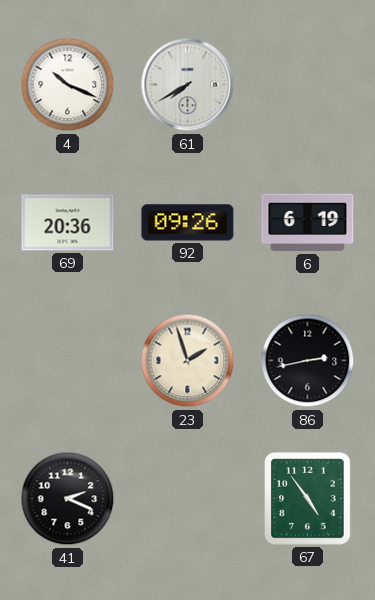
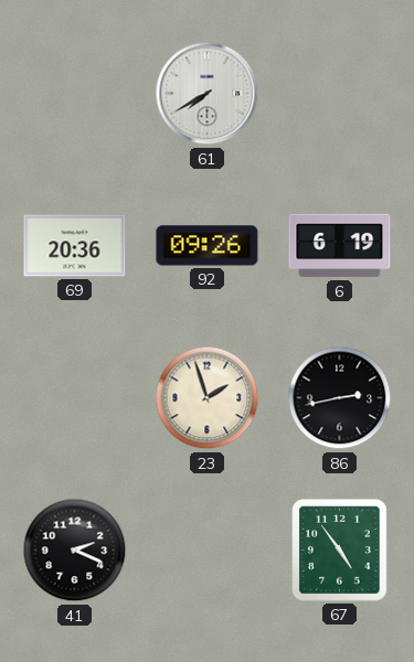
4: 10:19 -> none
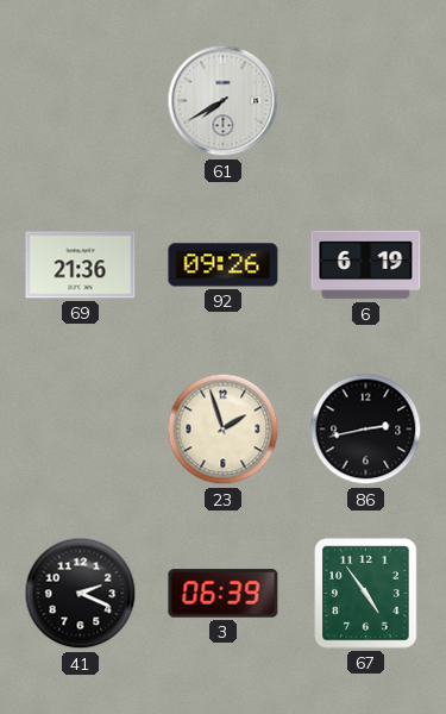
69: 20:36 -> 21:36
3: none -> 06:39
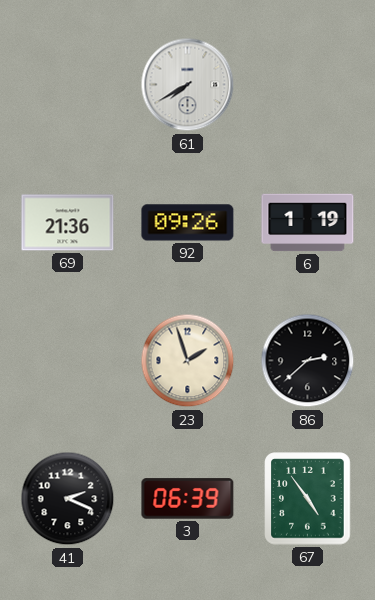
6: 6:19 -> 1:19
86: 2:43 -> 2:38
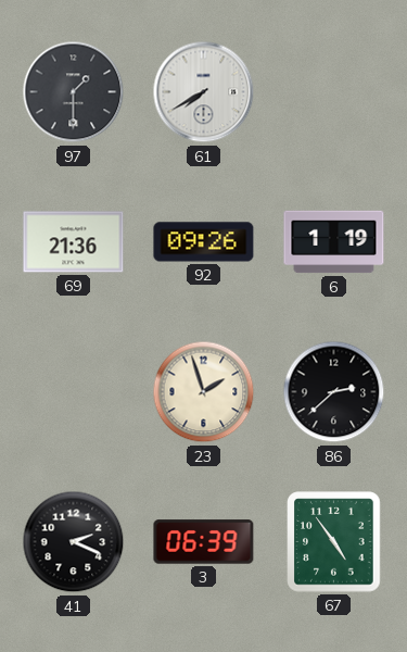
97: none -> 1:30
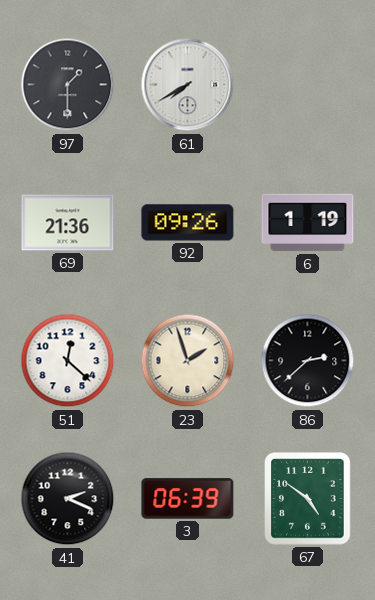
51: none -> 12:22
67: 4:54 -> 4:51
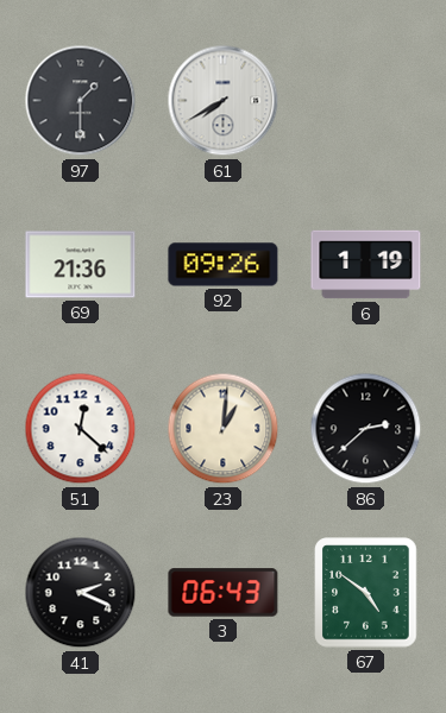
23: 1:57 -> 1:01
3: 06:39 -> 06:43
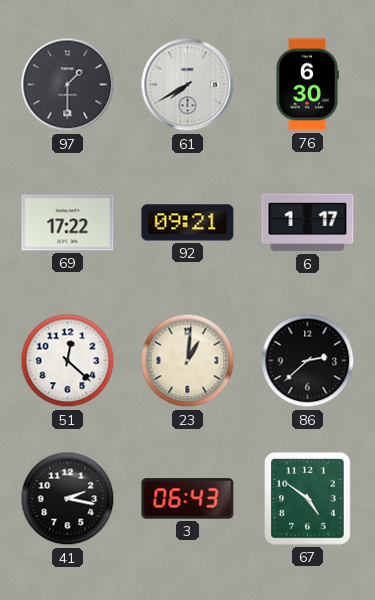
76: none -> 6:30
69: 21:36 -> 17:22
92: 09:26 -> 09:21
6: 1:19 -> 1:17
41: 2:19 -> 2:17
